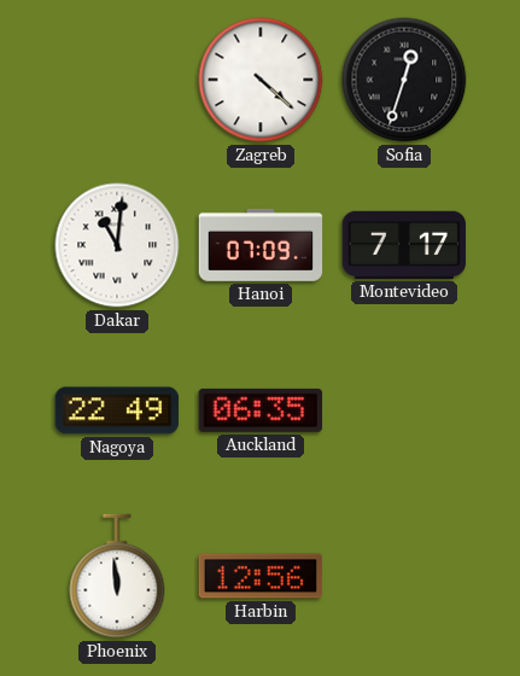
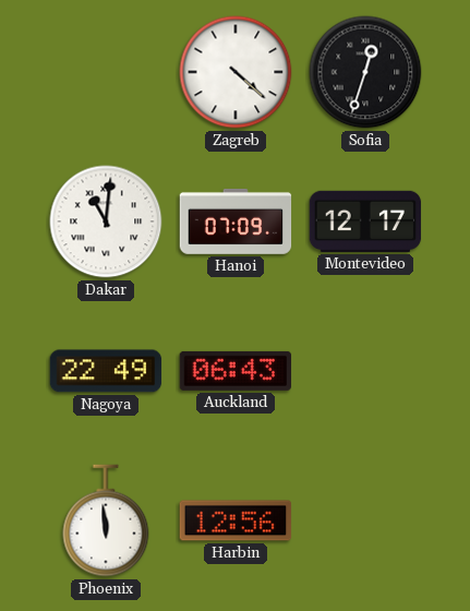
Montevideo: 7:17 -> 12:17
Auckland: 06:35 -> 06:43
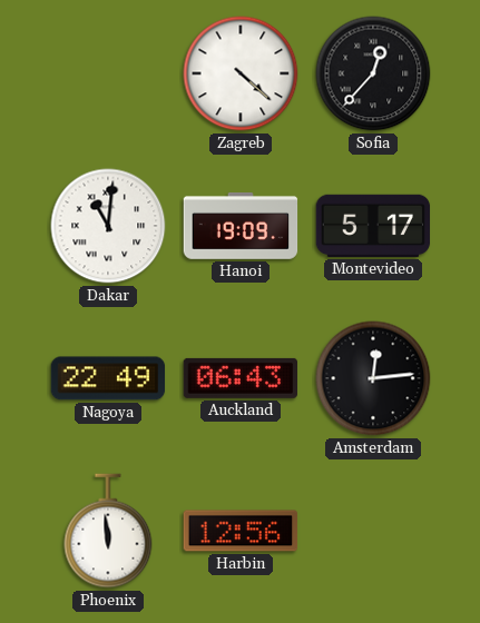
Sofia: 12:33 -> 12:37
Hanoi: 07:09 -> 19:09
Montevideo: 12:17 -> 5:17
Amsterdam: none -> 12:14
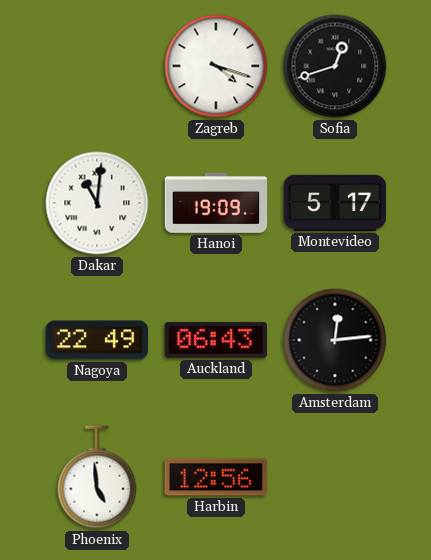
Zagreb: 4:22 -> 4:18
Sofia: 12:37 -> 12:42
Phoenix: 11:59 -> 4:59
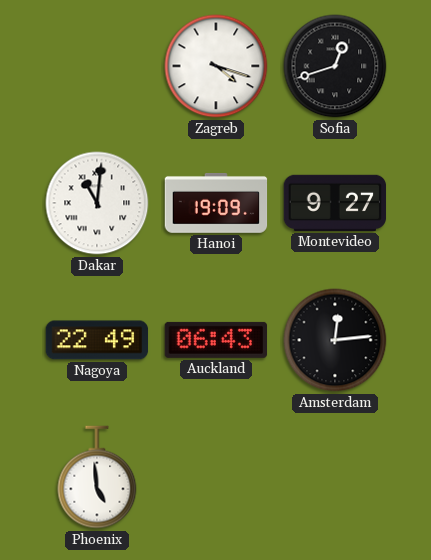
Montevideo: 5:17 -> 9:27
Harbin: 12:56 -> none
